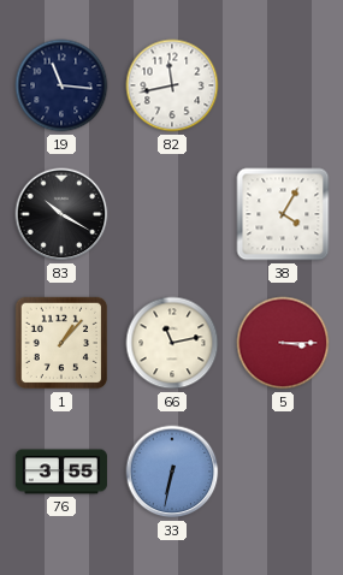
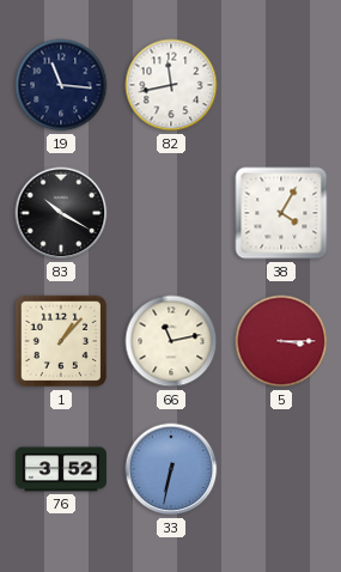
76: 3:55 -> 3:52
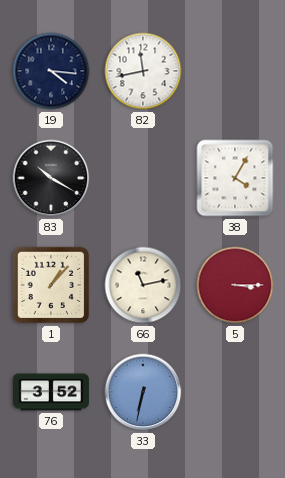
19: 11:16 -> 4:16
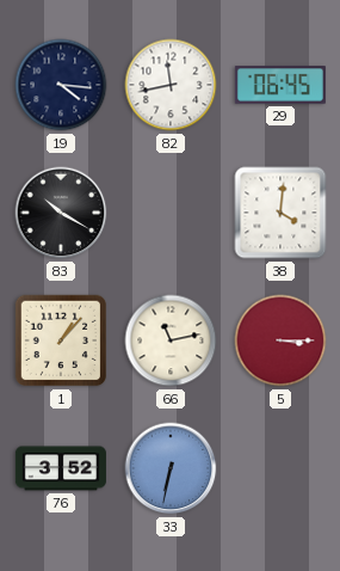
29: none -> 06:45
38: 4:05 -> 4:01
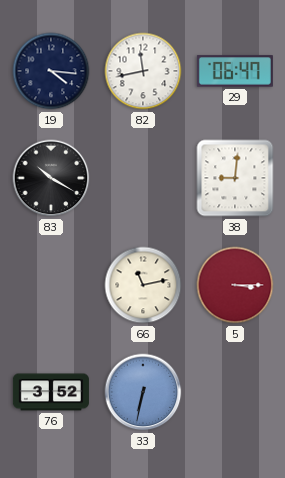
29: 06:45 -> 06:47
38: 4:01 -> 9:01
1: 1:07 -> none
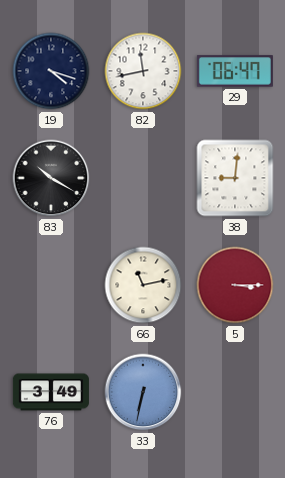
19: 4:16 -> 4:18
76: 3:52 -> 3:49
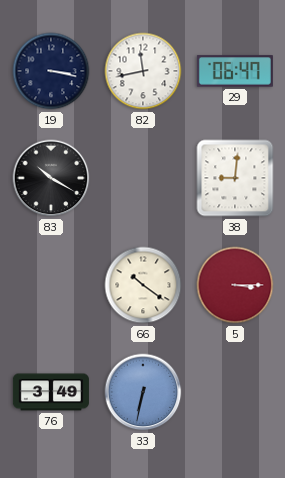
19: 4:18 -> 3:17
66: 11:13 -> 10:21
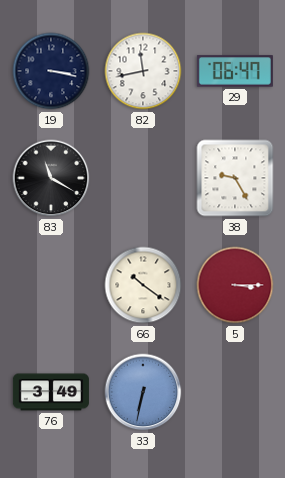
83: 10:20 -> 11:20
38: 9:01 -> 9:25
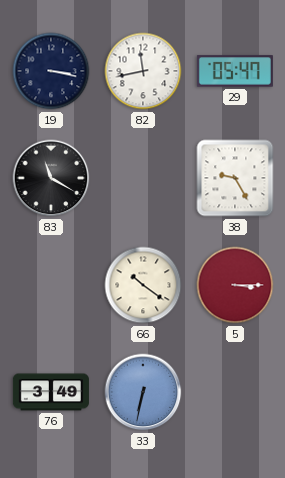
29: 06:47 -> 05:47
